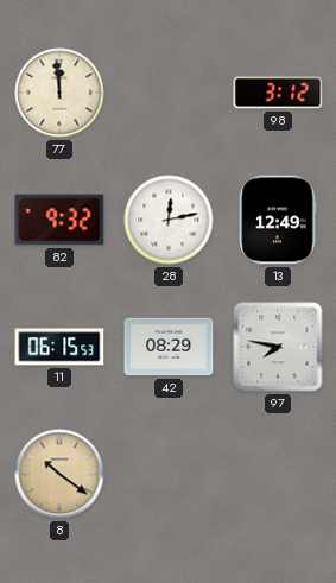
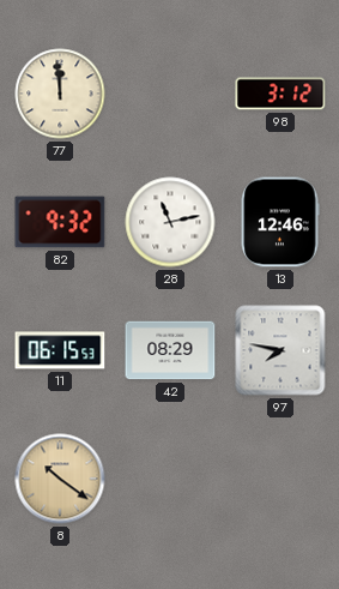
28: 12:13 -> 11:13
13: 12:49 -> 12:46
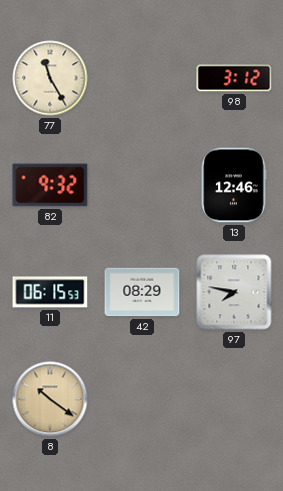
77: 11:59 -> 11:25
28: 11:13 -> none
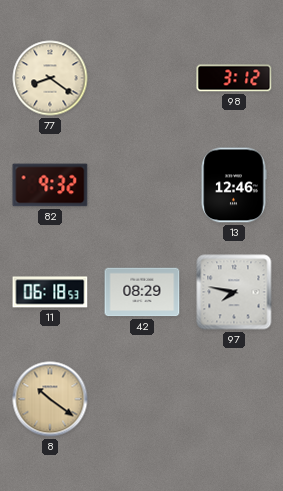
77: 11:25 -> 8:21
11: 06:15 -> 06:18
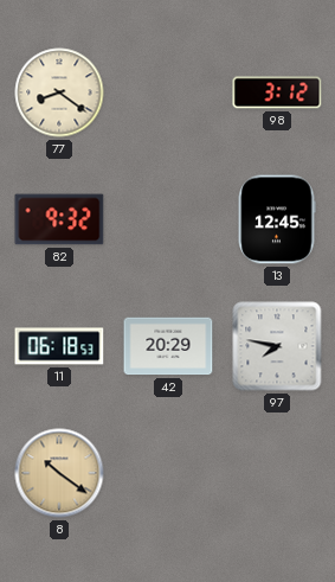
13: 12:46 -> 12:45
42: 08:29 -> 20:29
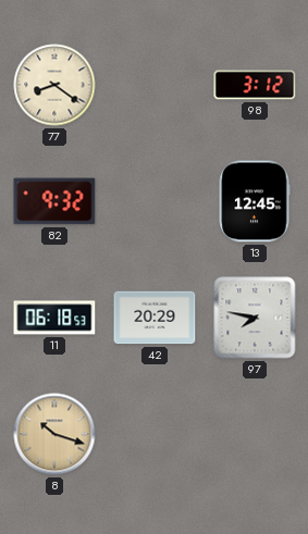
8: 10:21 -> 10:18
